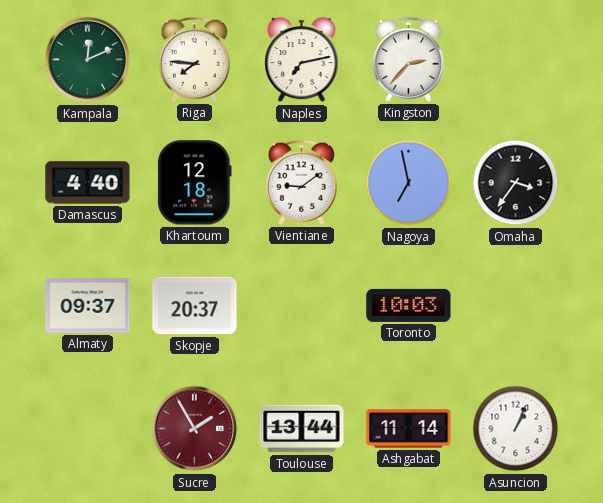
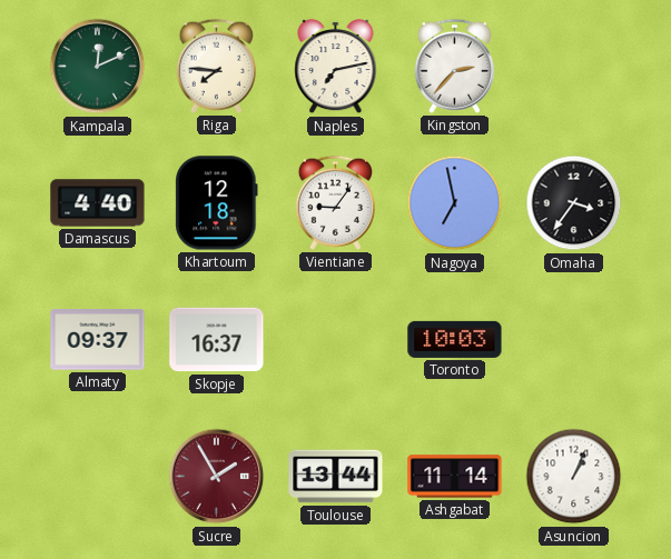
Vientiane: 9:09 -> 9:06
Skopje: 20:37 -> 16:37
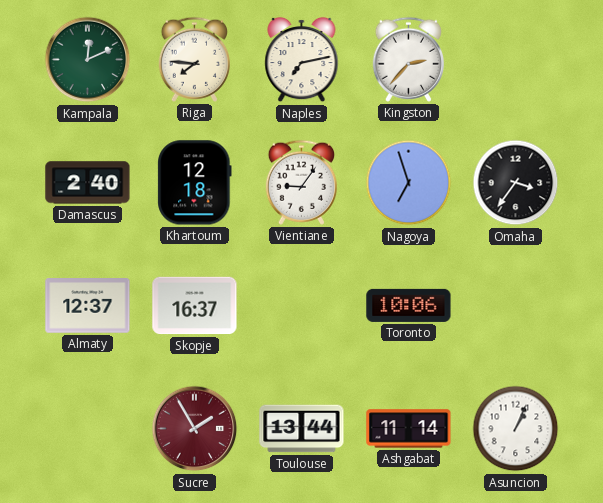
Damascus: 4:40 -> 2:40
Nagoya: 6:58 -> 6:57
Almaty: 09:37 -> 12:37
Toronto: 10:03 -> 10:06
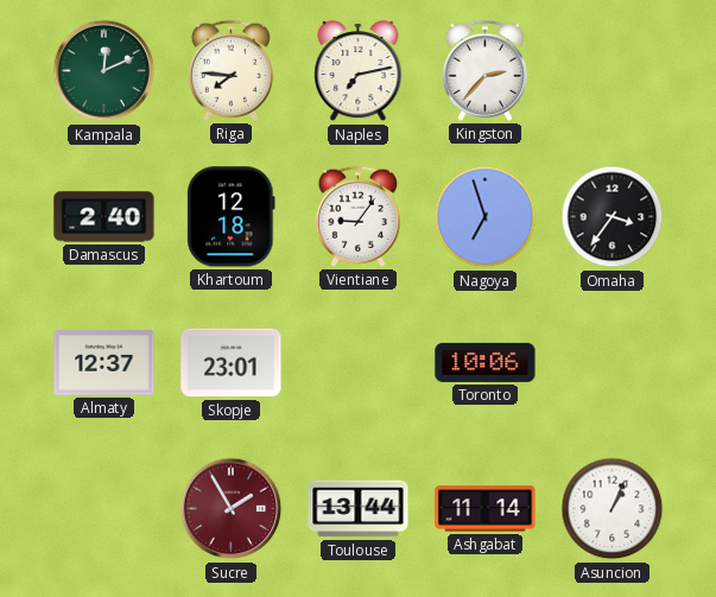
Skopje: 16:37 -> 23:01
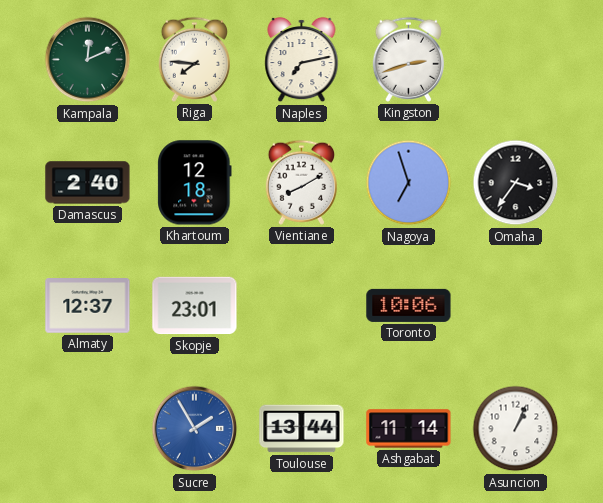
Kingston: 2:37 -> 2:42
Vientiane: 9:06 -> 8:10
Sucre dial: burgundy -> blue
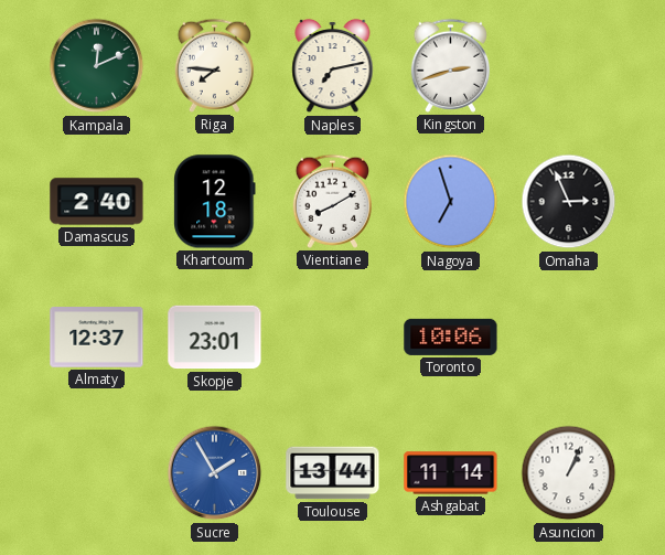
Omaha: 3:36 -> 2:56
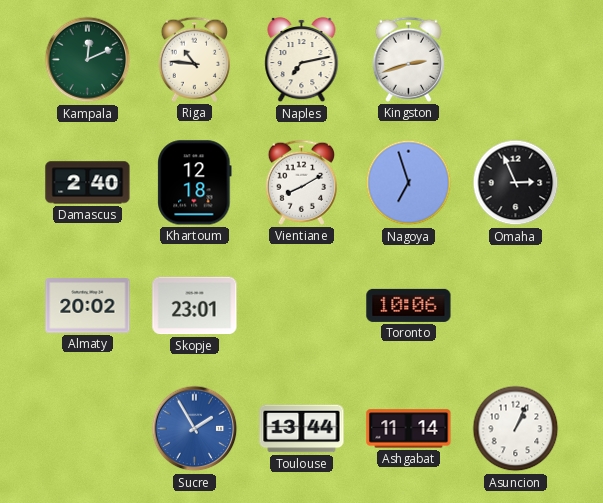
Riga: 7:46 -> 10:46
Almaty: 12:37 -> 20:02
